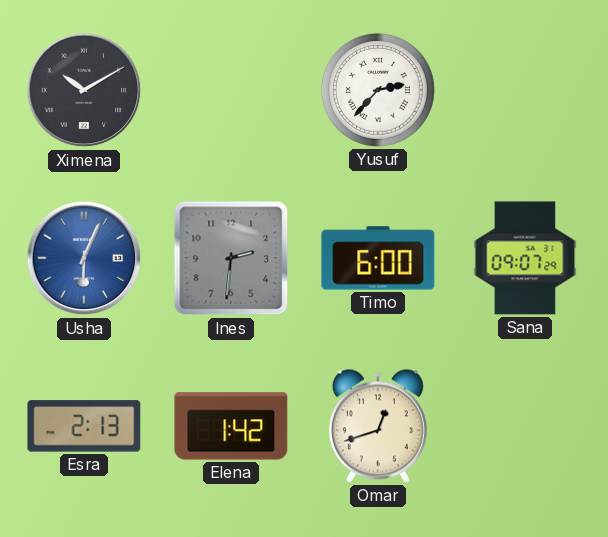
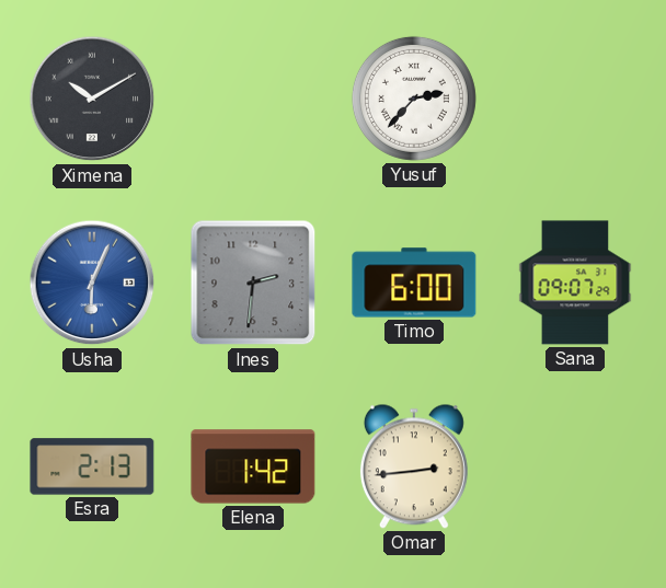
Omar: 12:42 -> 2:44
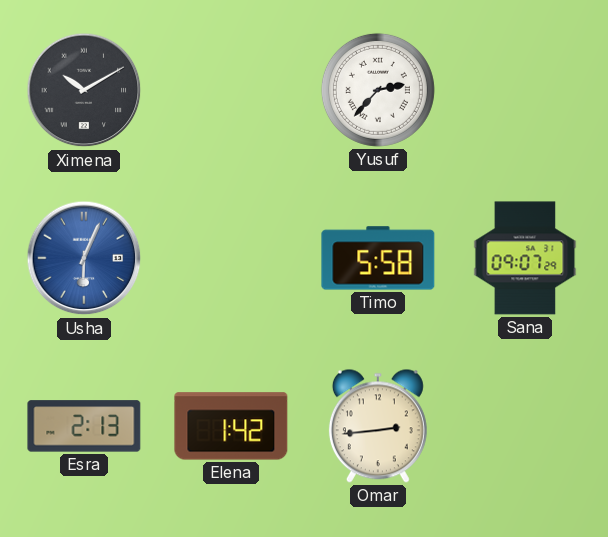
Ines: 2:31 -> none
Timo: 6:00 -> 5:58
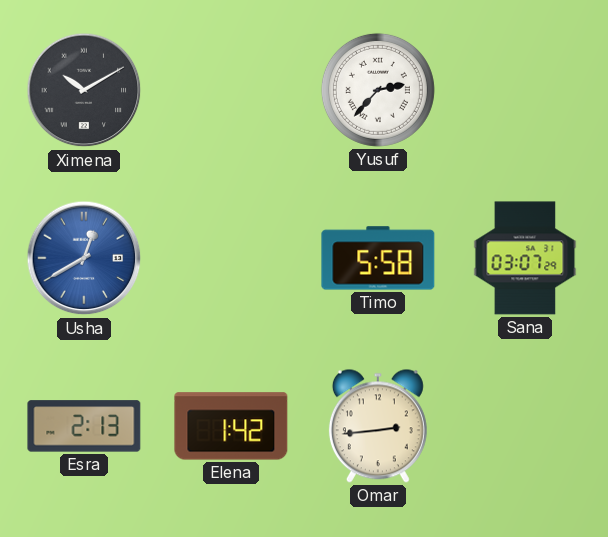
Usha: 6:04 -> 12:40
Sana: 09:07 -> 03:07
